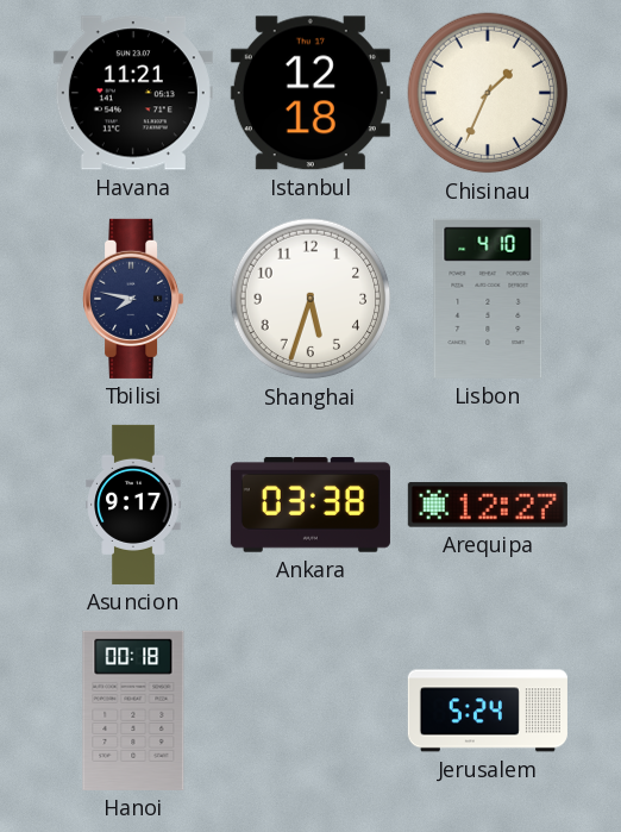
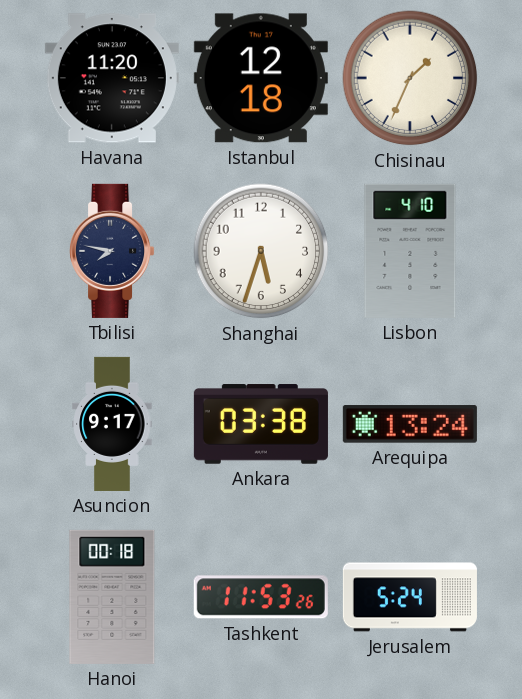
Havana: 11:21 -> 11:20
Arequipa: 12:27 -> 13:24
Tashkent: none -> 11:53
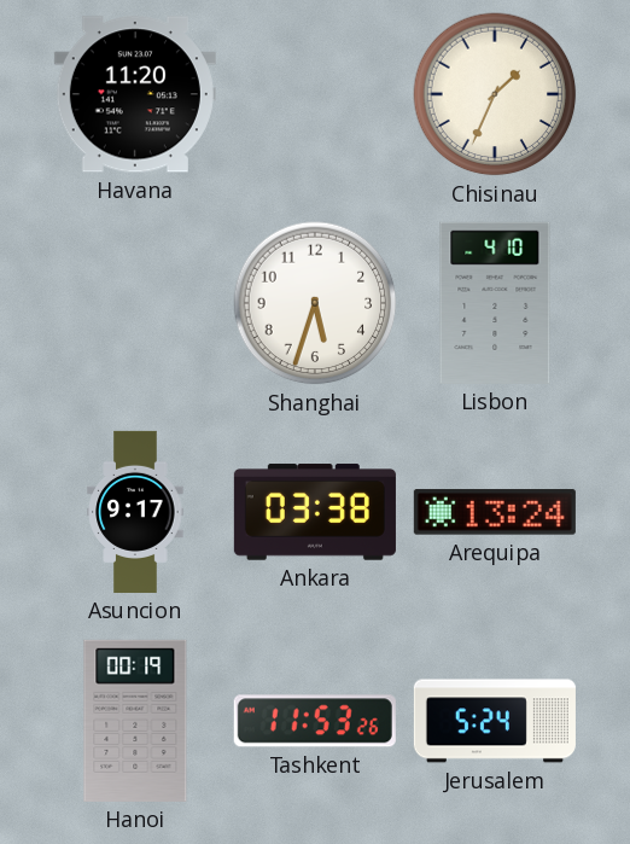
Istanbul: 12:18 -> none
Tbilisi: 7:47 -> none
Hanoi: 00:18 -> 00:19
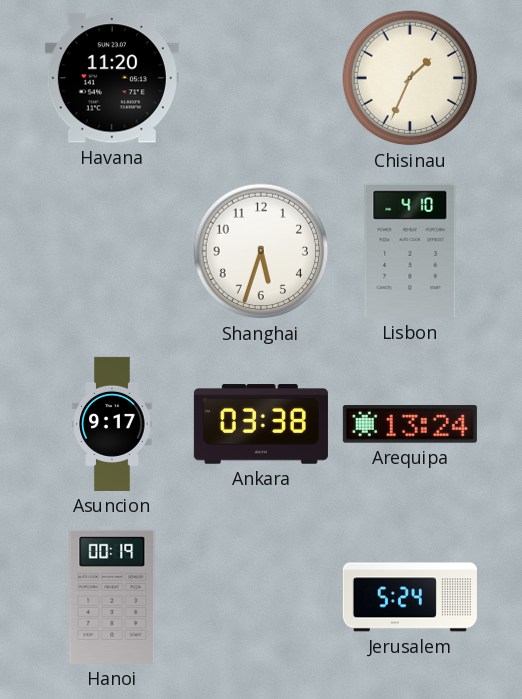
Tashkent: 11:53 -> none
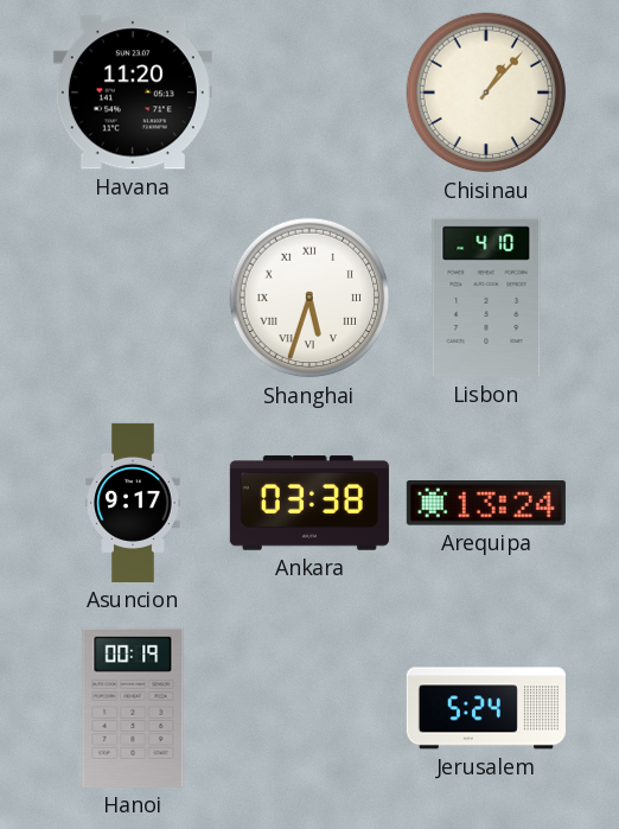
Chisinau: 1:34 -> 1:07
Shanghai numerals: Arabic -> Roman
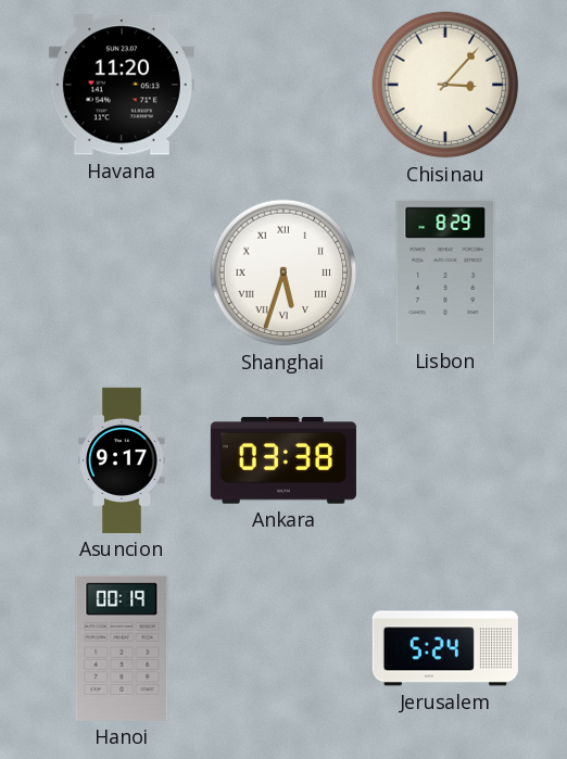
Chisinau: 1:07 -> 3:07
Lisbon: 4:10 -> 8:29
Arequipa: 13:24 -> none
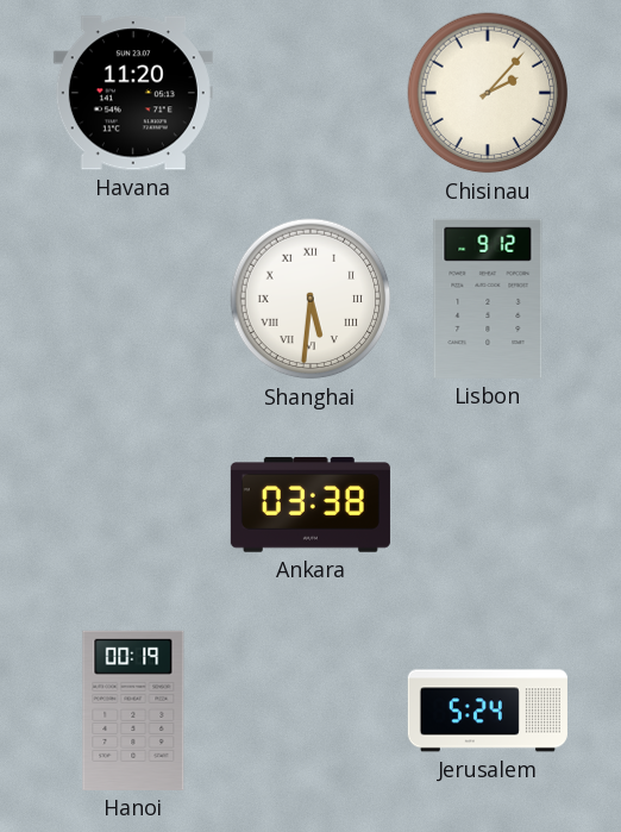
Chisinau: 3:07 -> 2:07
Shanghai: 5:33 -> 5:31
Lisbon: 8:29 -> 9:12
Asuncion: 9:17 -> none
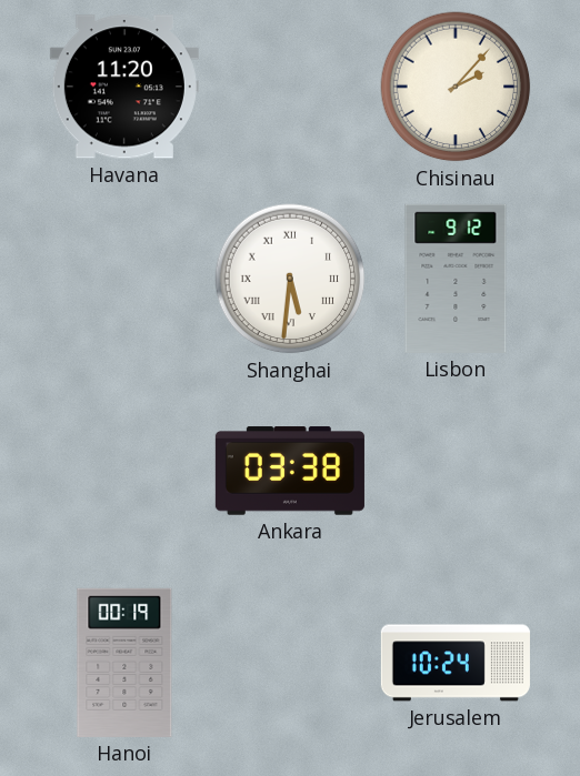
Jerusalem: 5:24 -> 10:24
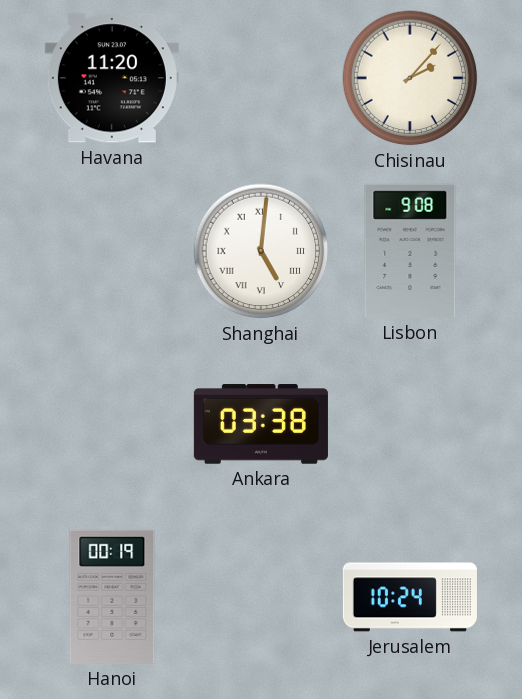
Shanghai: 5:31 -> 5:01
Lisbon: 9:12 -> 9:08
